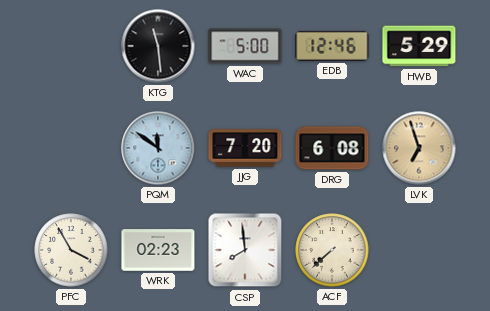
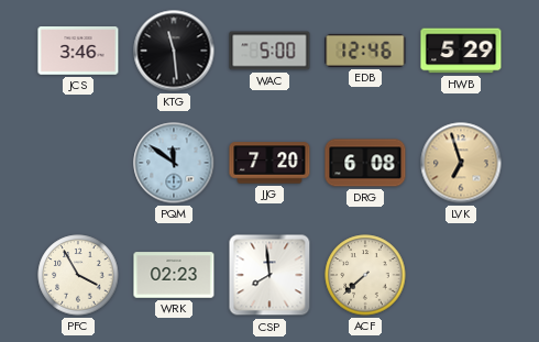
JCS: none -> 3:46
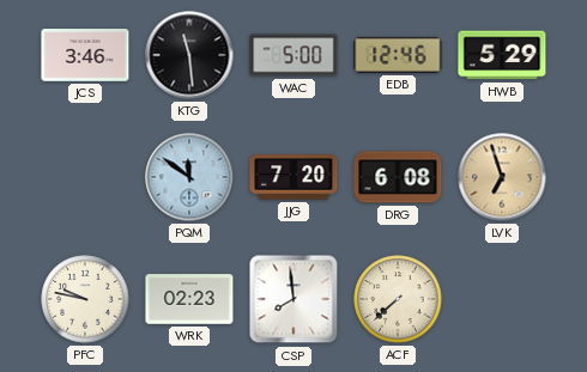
PFC: 3:55 -> 9:47
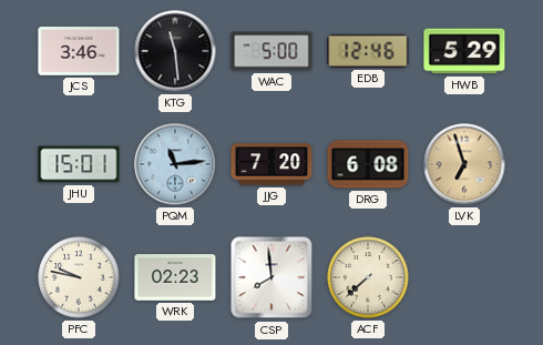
JHU: none -> 15:01
PQM: 11:51 -> 11:14
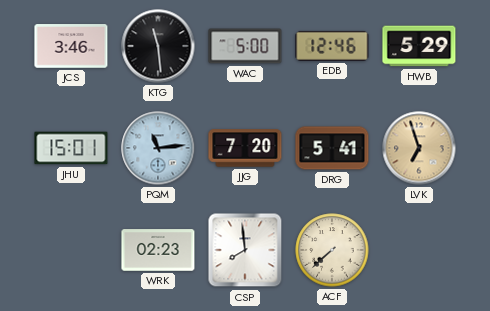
DRG: 6:08 -> 5:41
PFC: 9:47 -> none
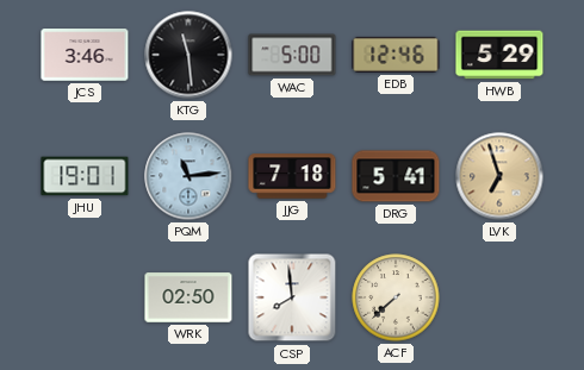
JHU: 15:01 -> 19:01
JJG: 7:20 -> 7:18
WRK: 02:23 -> 02:50
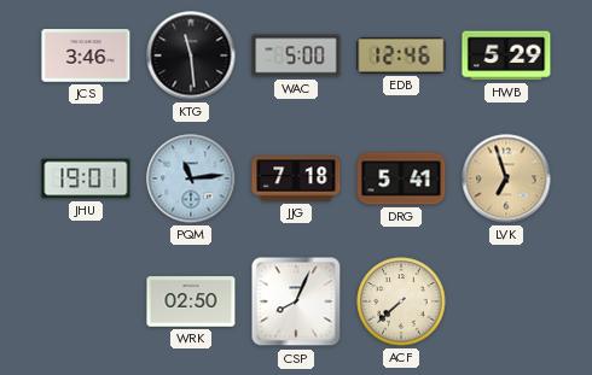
CSP: 7:59 -> 8:04
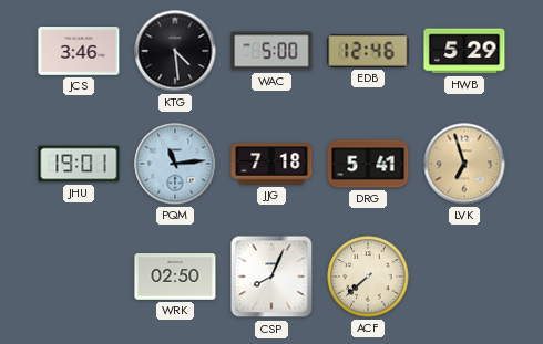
KTG: 11:29 -> 4:29
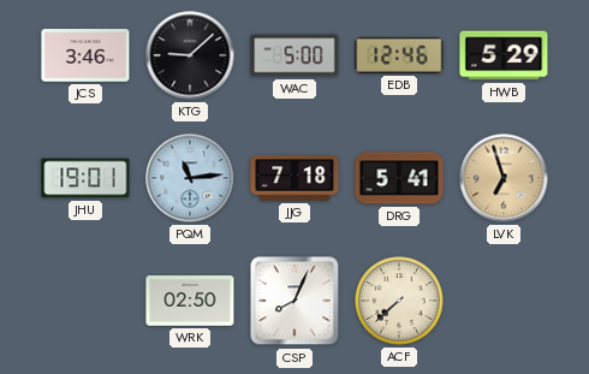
KTG: 4:29 -> 9:08
